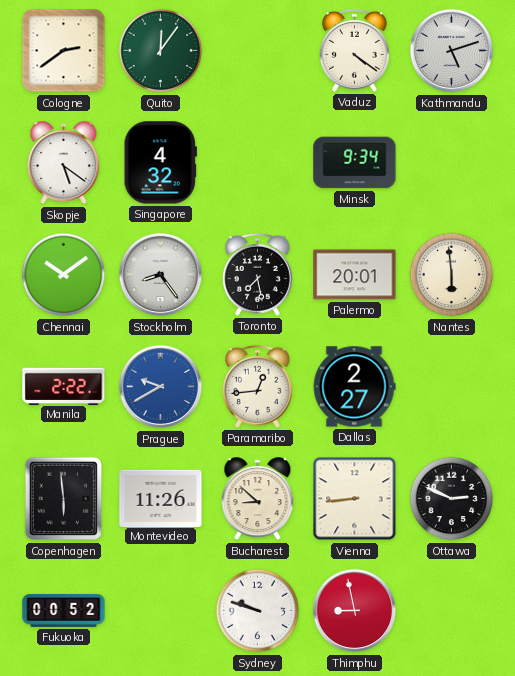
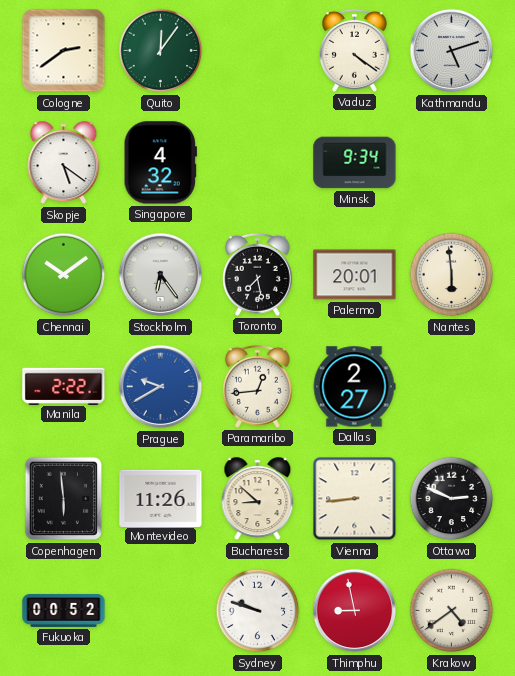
Stockholm: 8:24 -> 6:24
Krakow: none -> 4:39
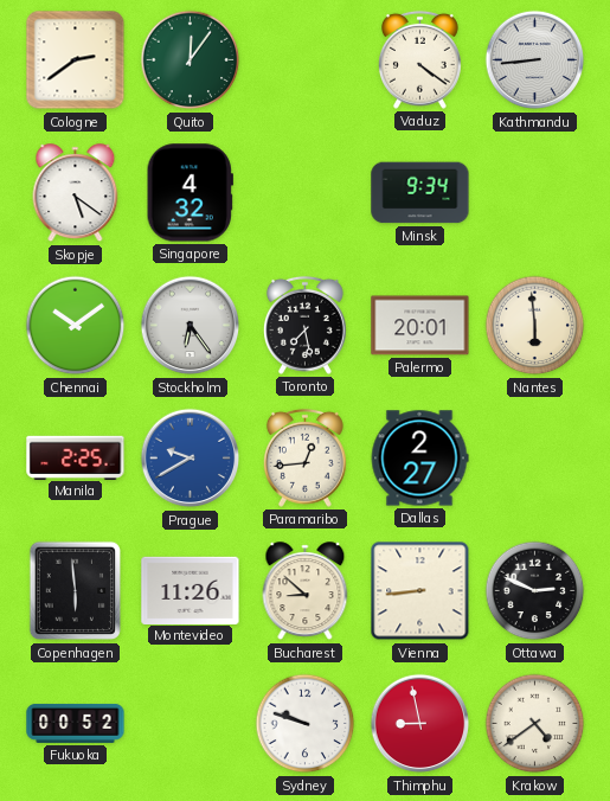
Kathmandu: 5:12 -> 8:44
Manila: 2:22 -> 2:25
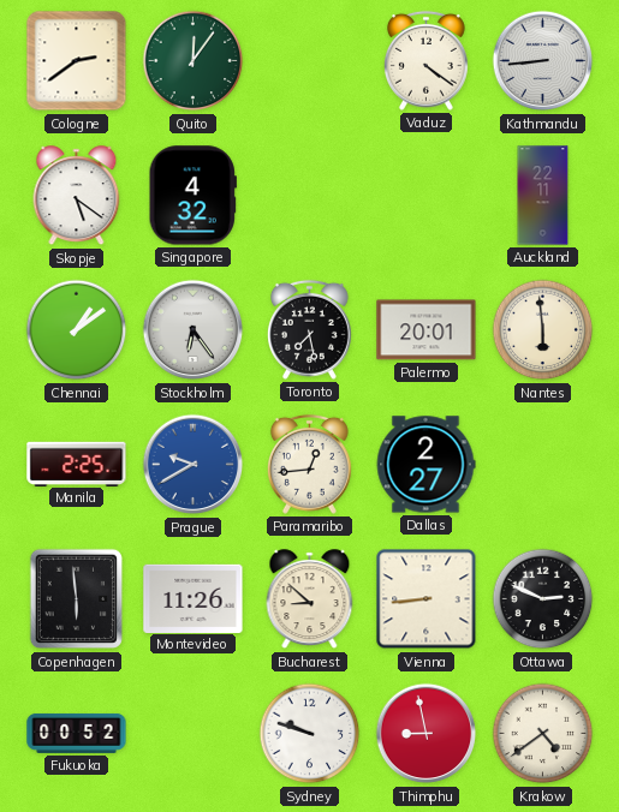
Minsk: 9:34 -> none
Auckland: none -> 22:11
Chennai: 10:09 -> 1:09
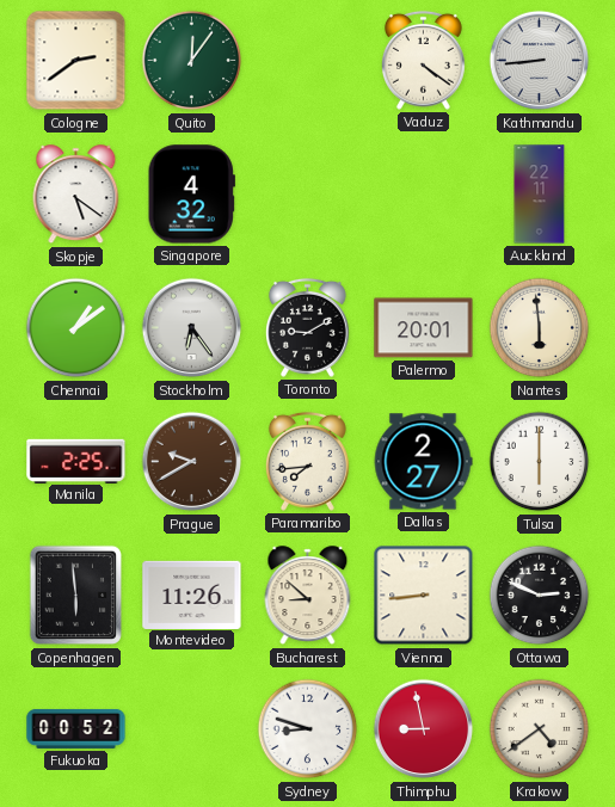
Toronto: 7:28 -> 9:10
Prague dial: blue -> brown
Paramaribo: 12:44 -> 7:44
Tulsa: none -> 6:00
Sydney: 9:48 -> 8:48
